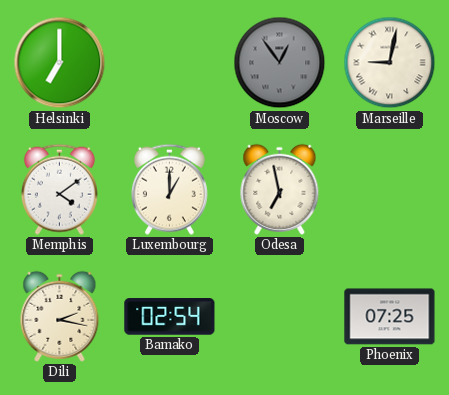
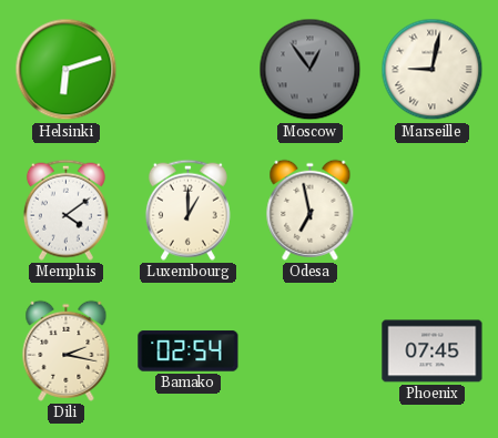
Helsinki: 7:00 -> 6:12
Phoenix: 07:25 -> 07:45
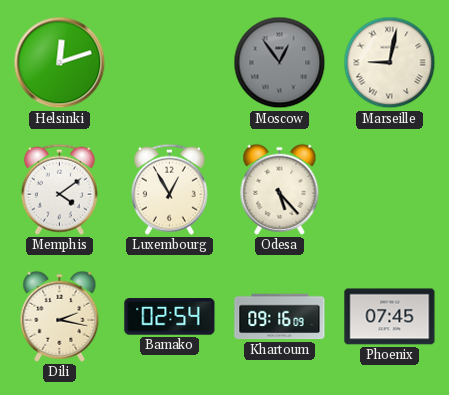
Helsinki: 6:12 -> 12:12
Luxembourg: 1:00 -> 12:55
Odesa: 6:58 -> 5:23
Khartoum: none -> 09:16
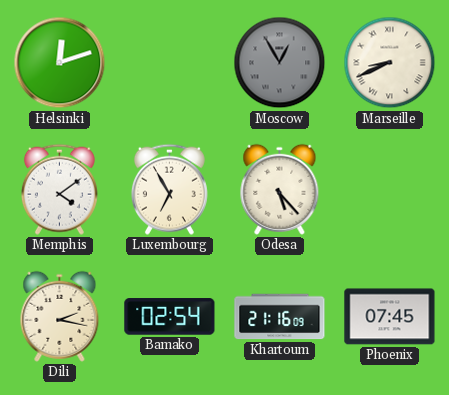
Moscow: 12:54 -> 12:55
Marseille: 9:02 -> 8:41
Luxembourg: 12:55 -> 6:55
Khartoum: 09:16 -> 21:16
